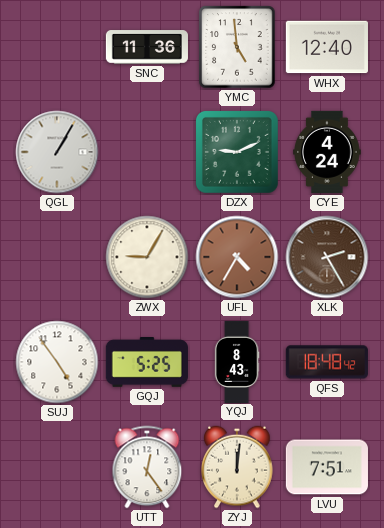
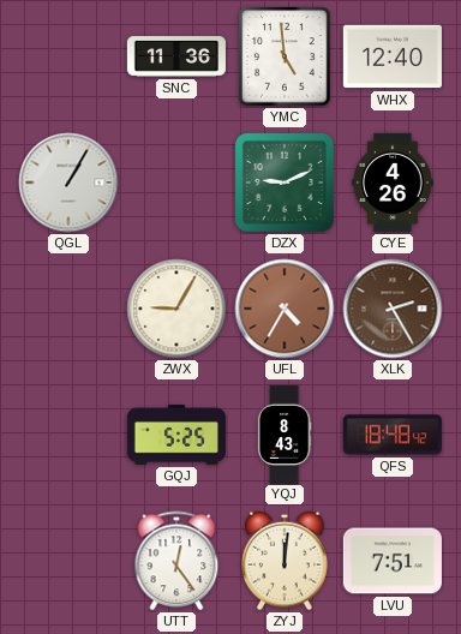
CYE: 4:24 -> 4:26
SUJ: 4:54 -> none
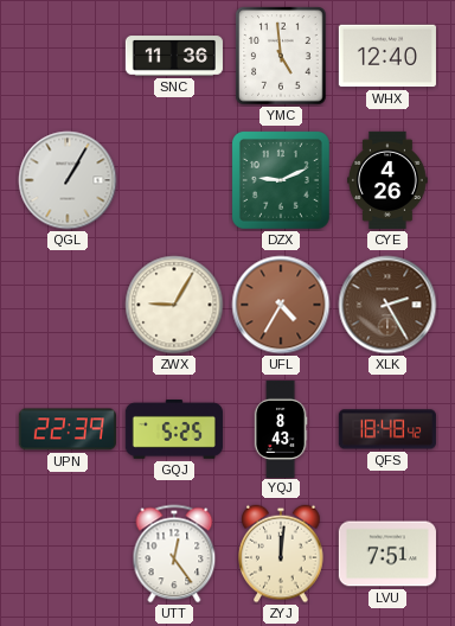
UPN: none -> 22:39
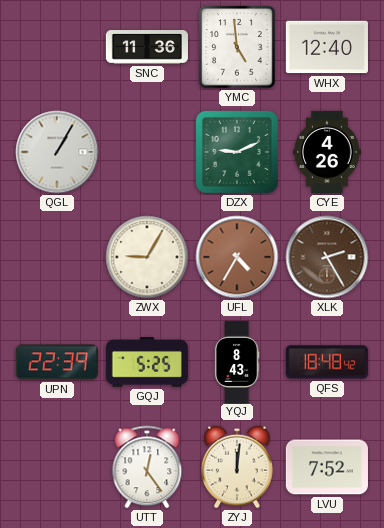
LVU: 7:51 -> 7:52
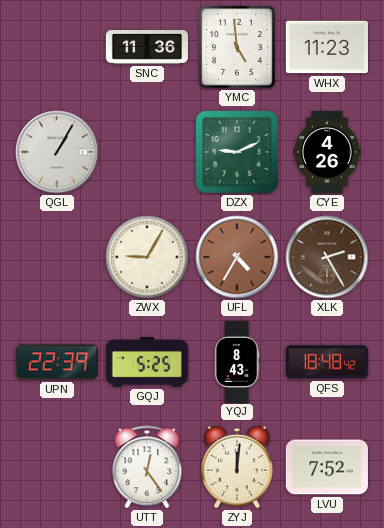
WHX: 12:40 -> 11:23
